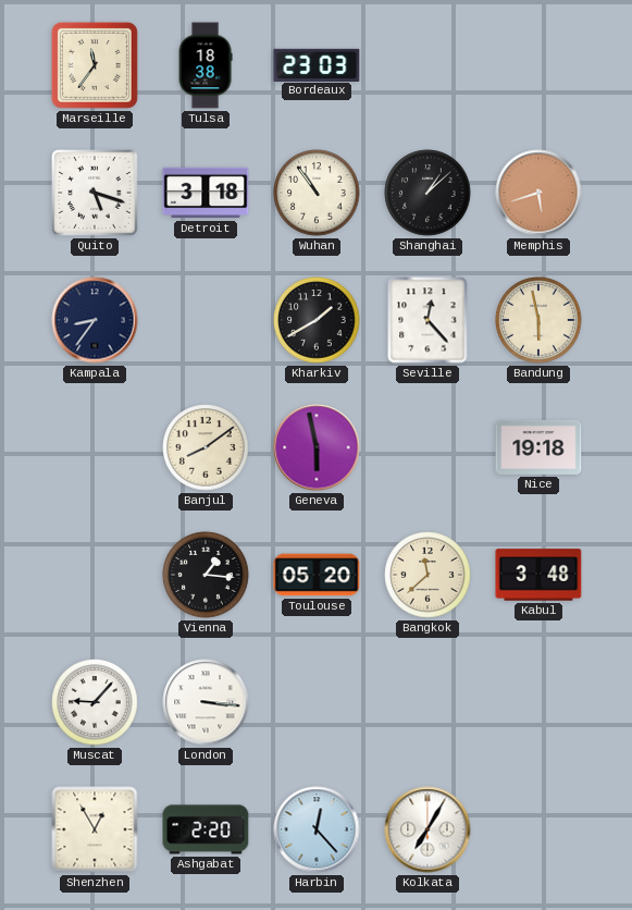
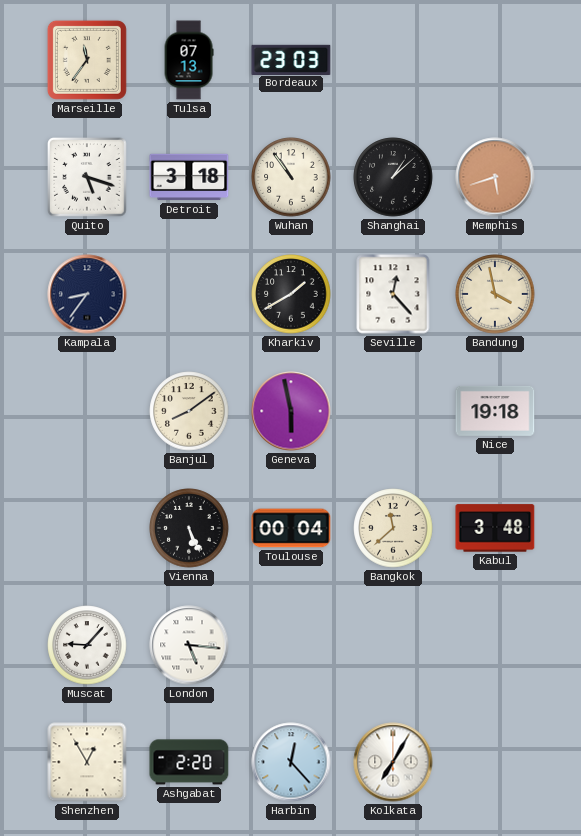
Tulsa: 18:38 -> 07:13
Bandung: 5:58 -> 3:58
Vienna: 1:16 -> 5:26
Toulouse: 05:20 -> 00:04
London: 3:16 -> 5:16
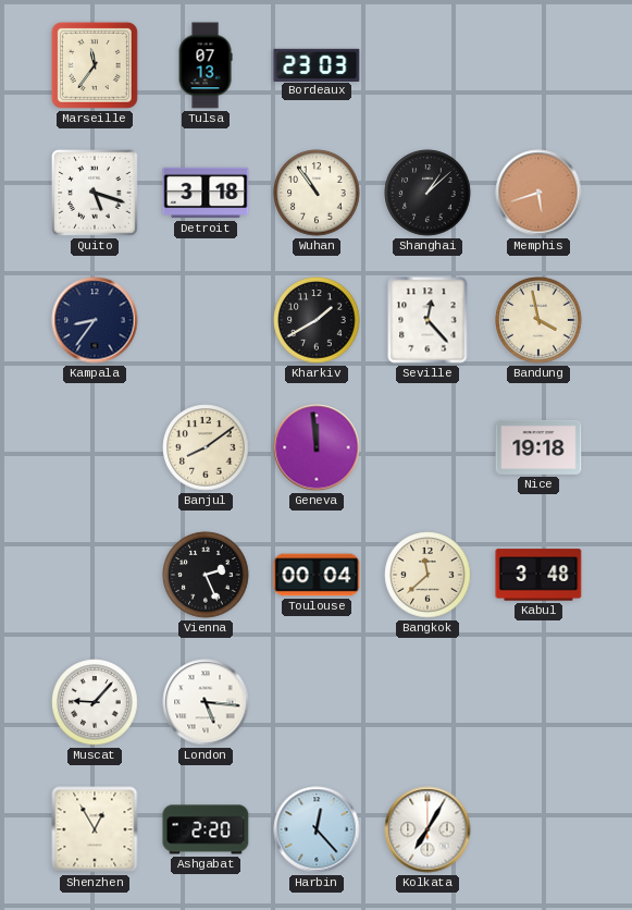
Geneva: 5:58 -> 11:59
Vienna: 5:26 -> 2:26
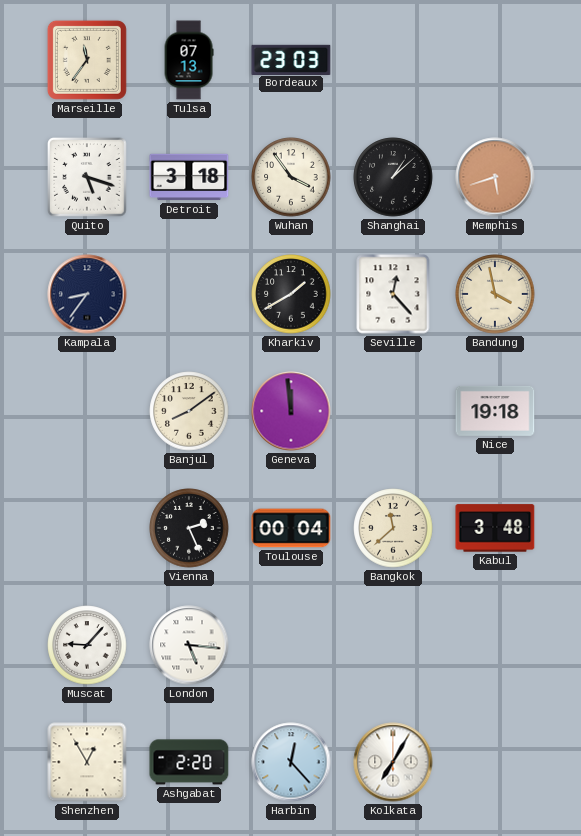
Wuhan: 10:54 -> 3:54
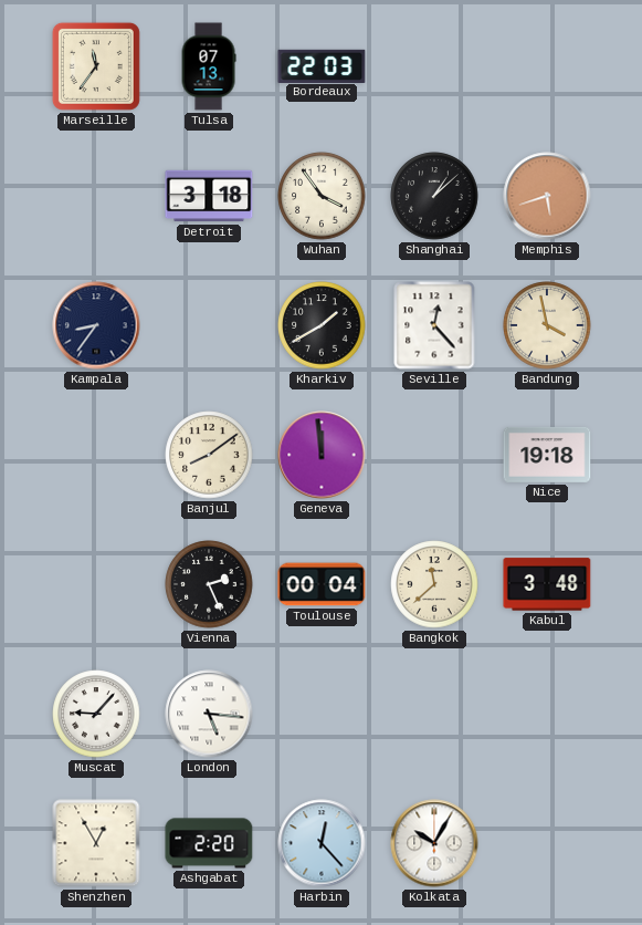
Bordeaux: 23:03 -> 22:03
Quito: 5:18 -> none
Kolkata: 7:05 -> 10:05
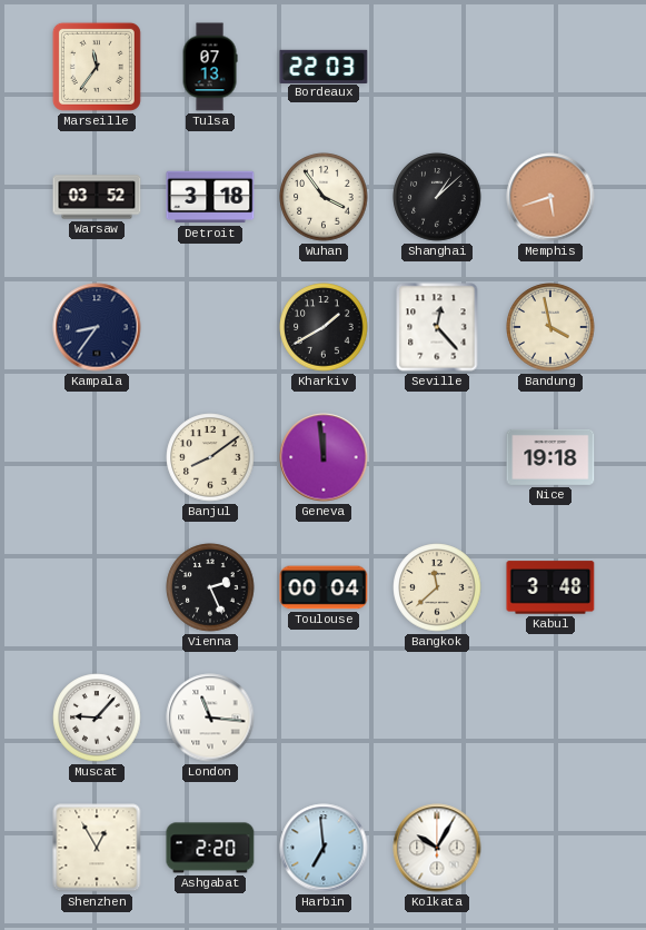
Warsaw: none -> 03:52
London: 5:16 -> 11:16
Harbin: 12:23 -> 6:59
